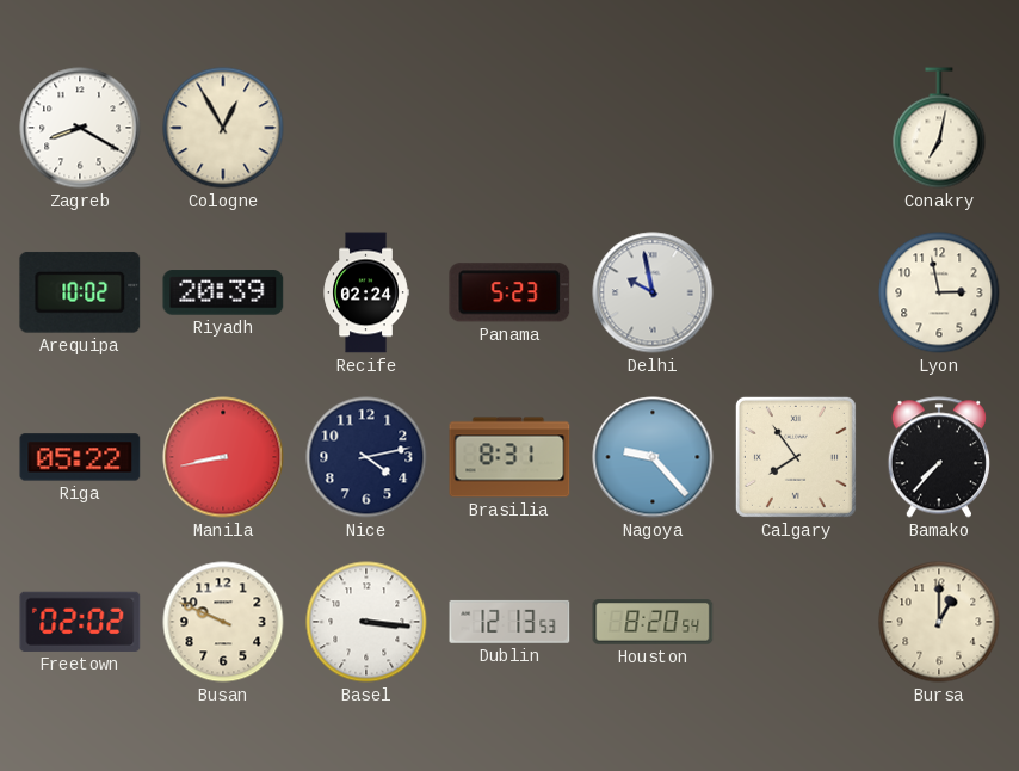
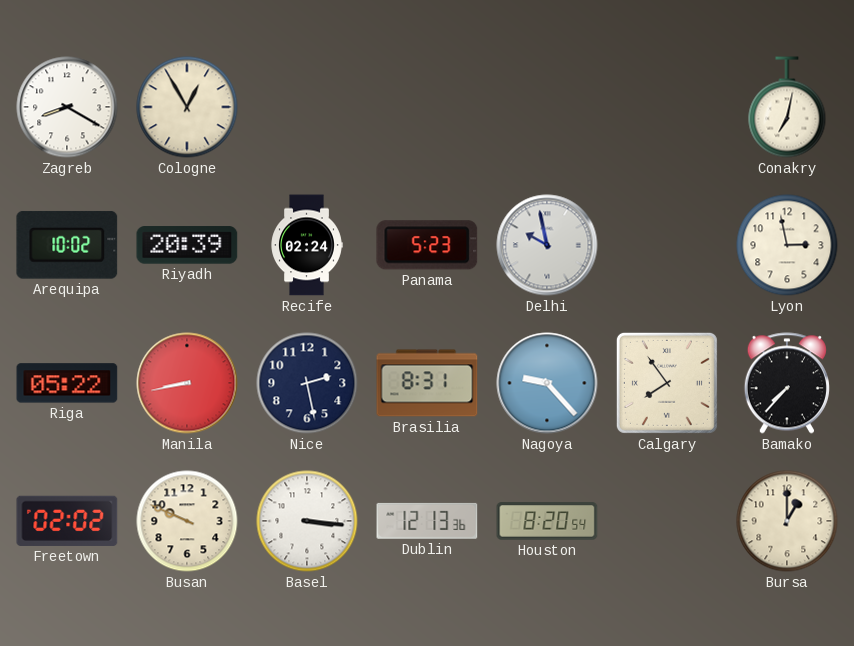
Nice: 4:13 -> 2:28
Dublin: 12:13:53 -> 12:13:36
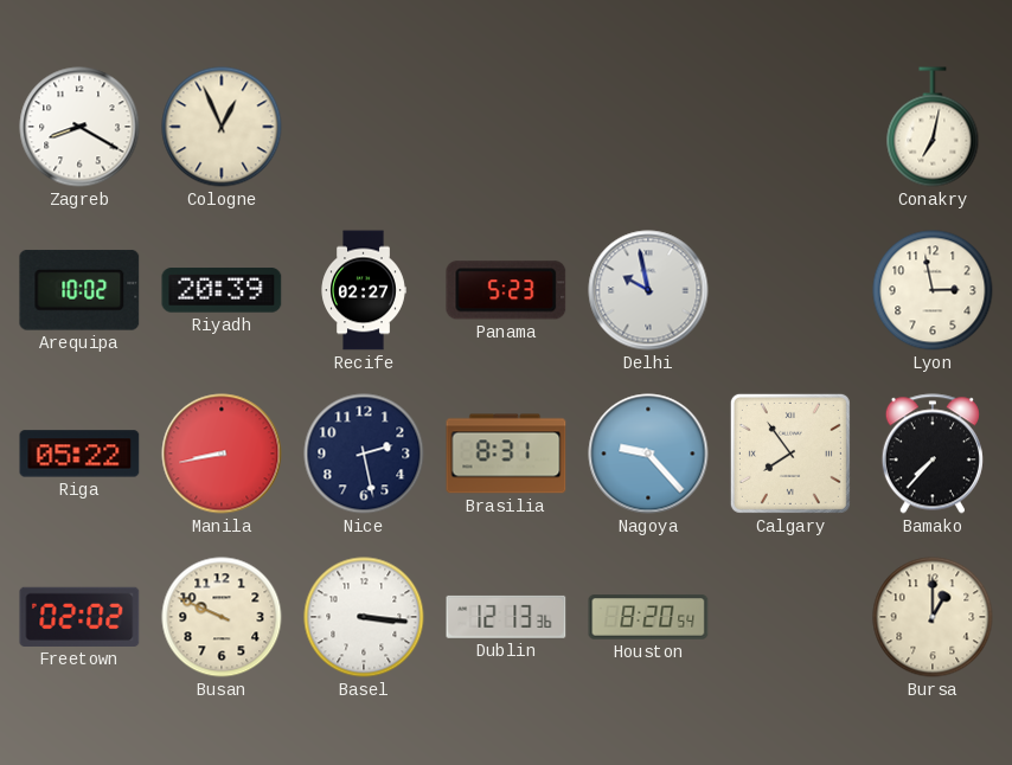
Cologne: 12:55 -> 12:56
Recife: 02:24 -> 02:27
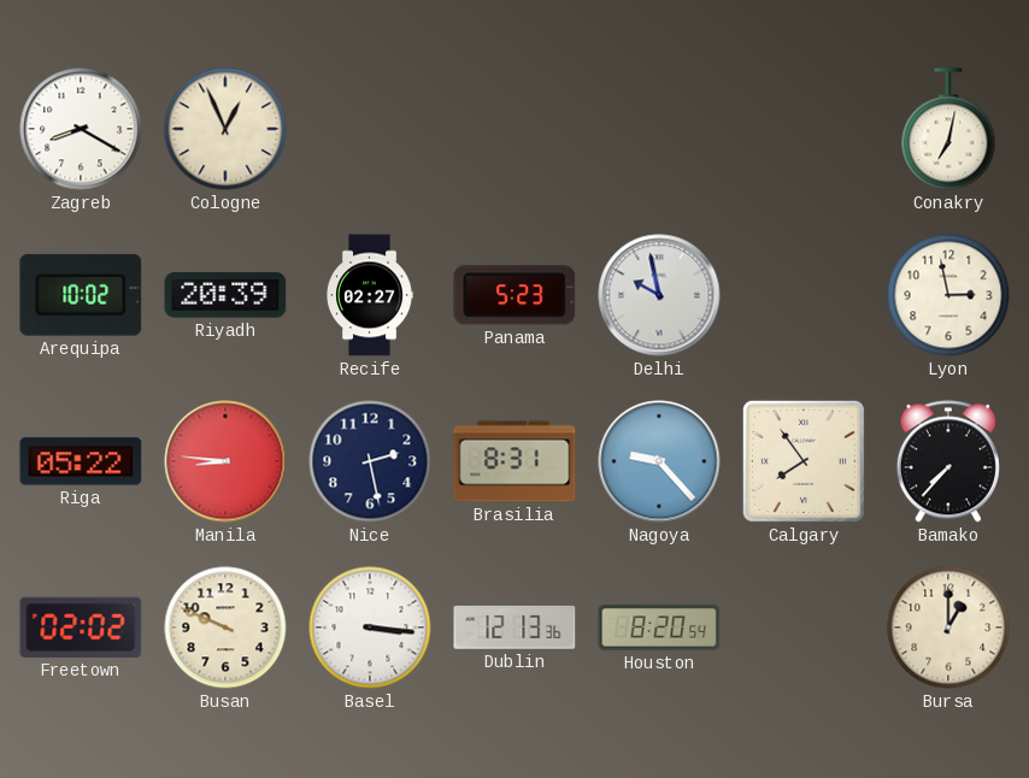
Manila: 8:43 -> 8:46
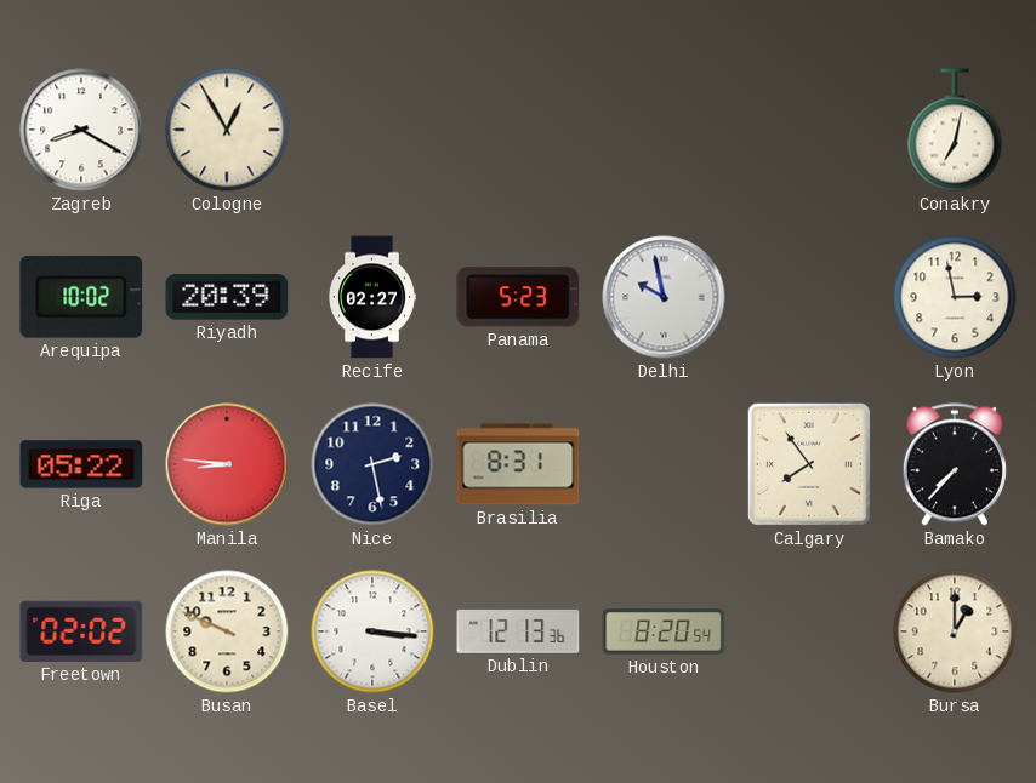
Cologne: 12:56 -> 12:55
Nagoya: 9:23 -> none
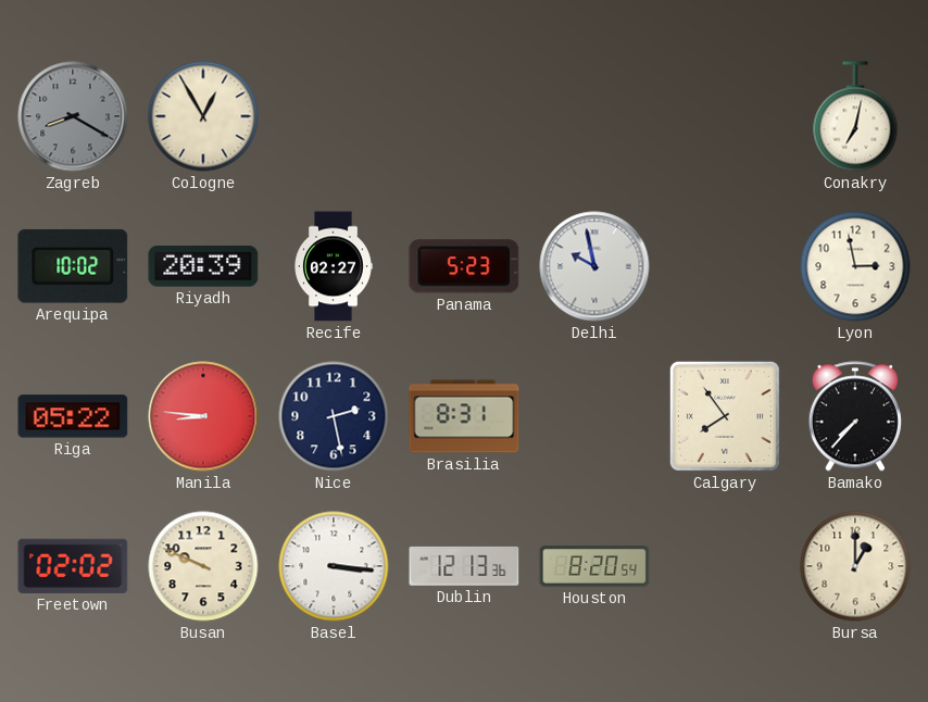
Zagreb dial: white -> grey
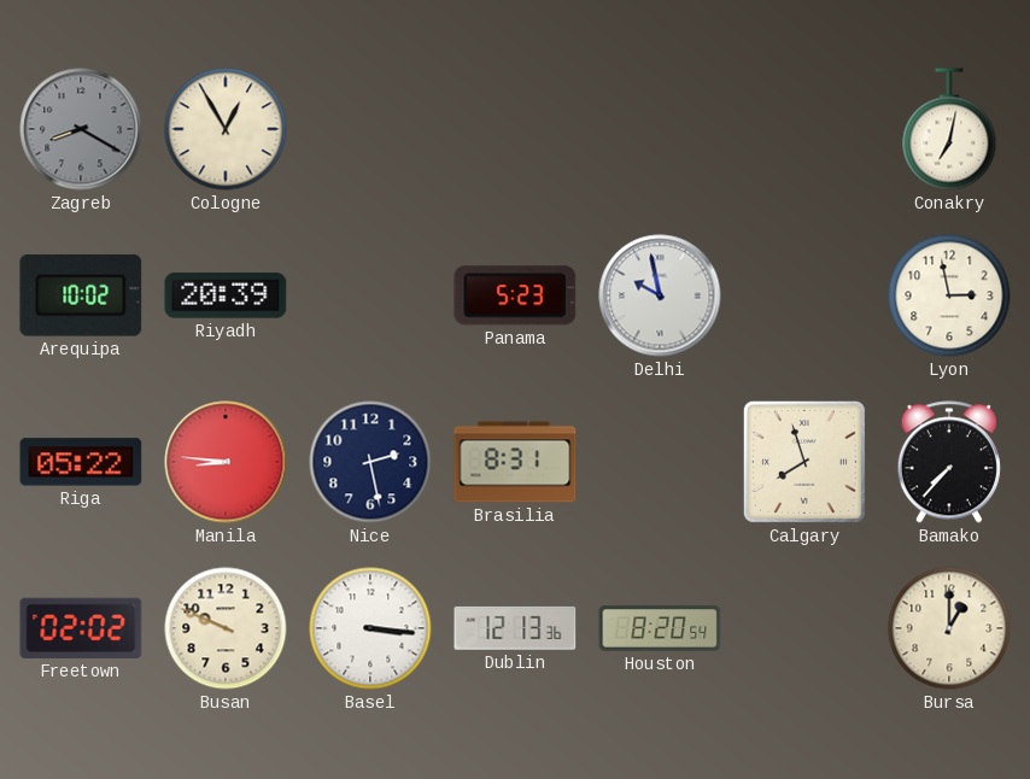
Recife: 02:27 -> none
Calgary: 7:54 -> 7:57
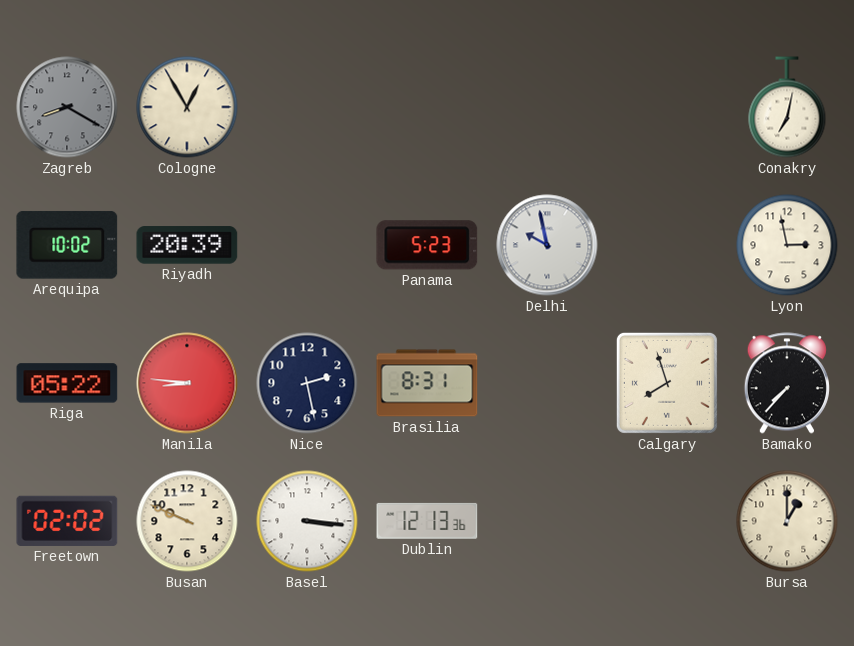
Houston: 8:20 -> none
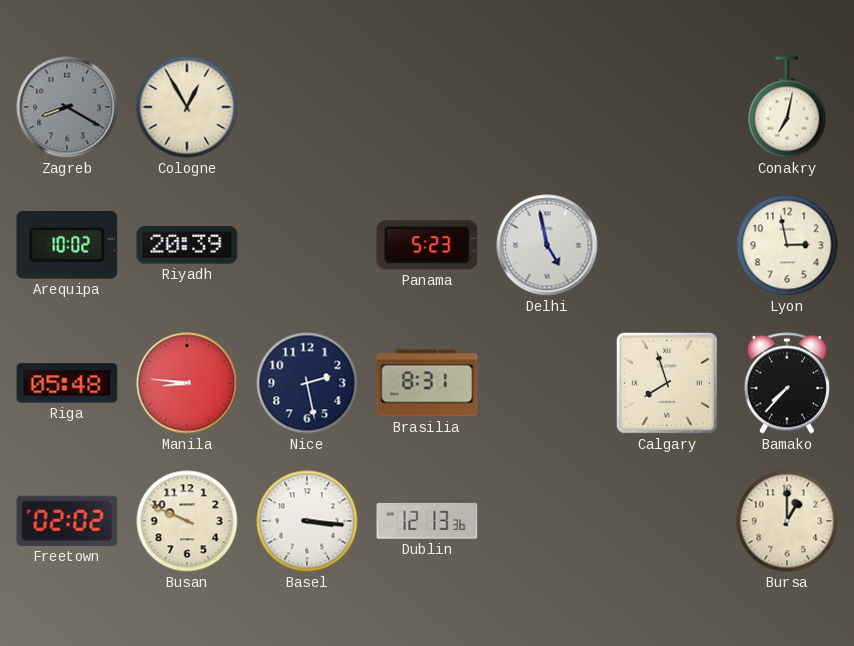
Delhi: 9:58 -> 4:58
Riga: 05:22 -> 05:48
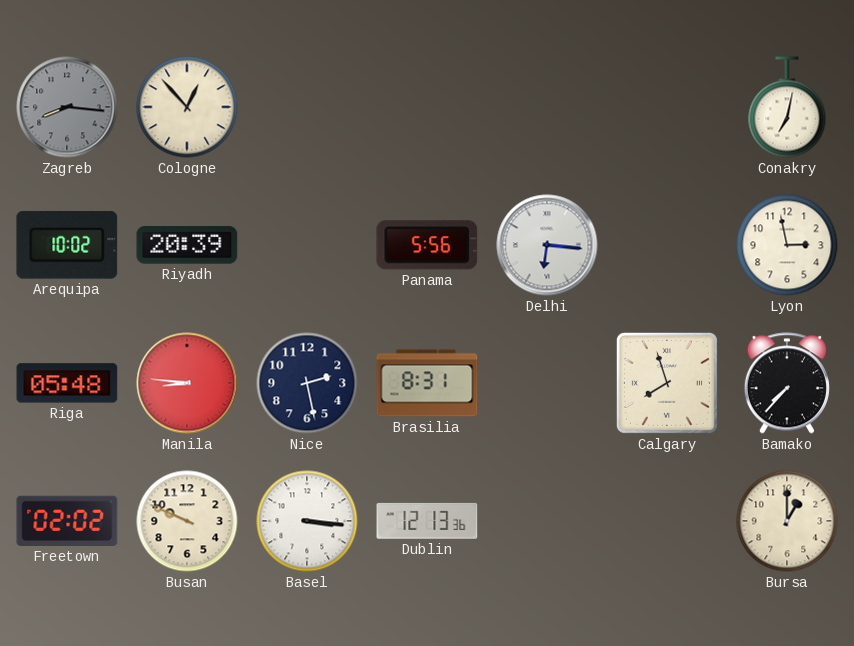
Zagreb: 8:20 -> 8:16
Cologne: 12:55 -> 12:53
Panama: 5:23 -> 5:56
Delhi: 4:58 -> 6:16
